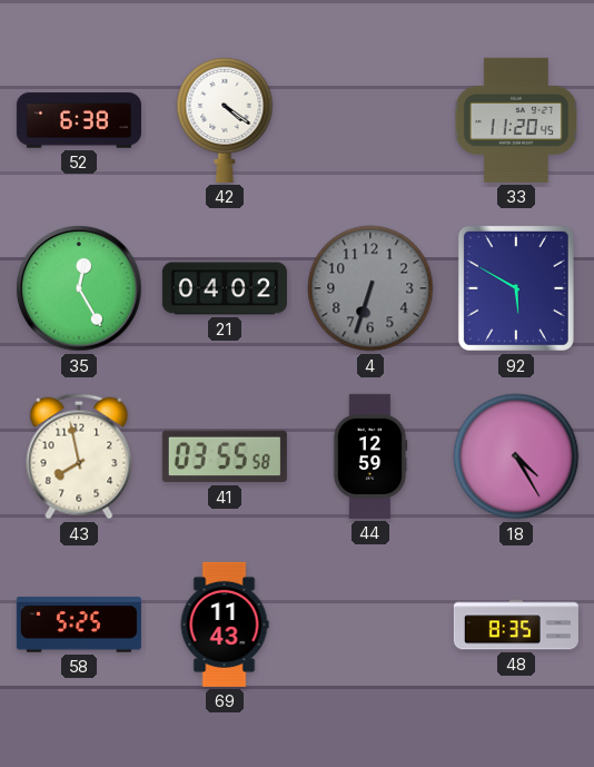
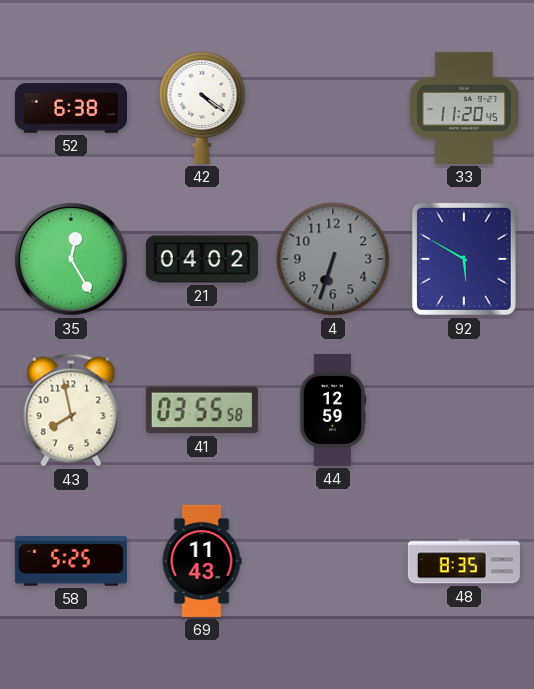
18: 4:25 -> none
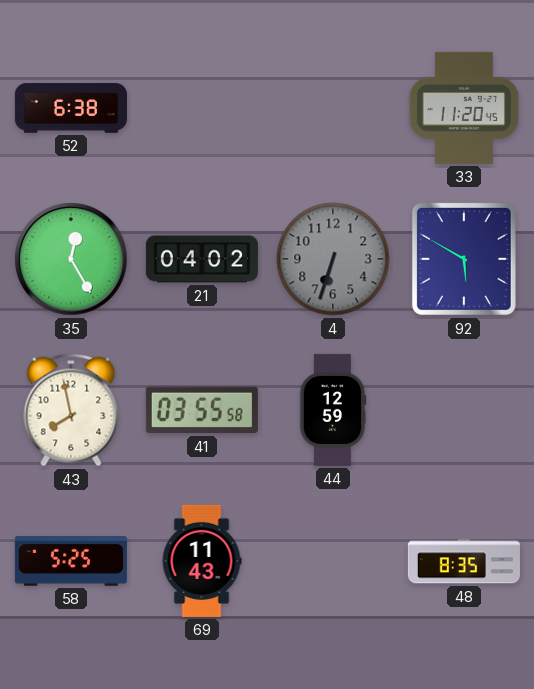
42: 4:21 -> none
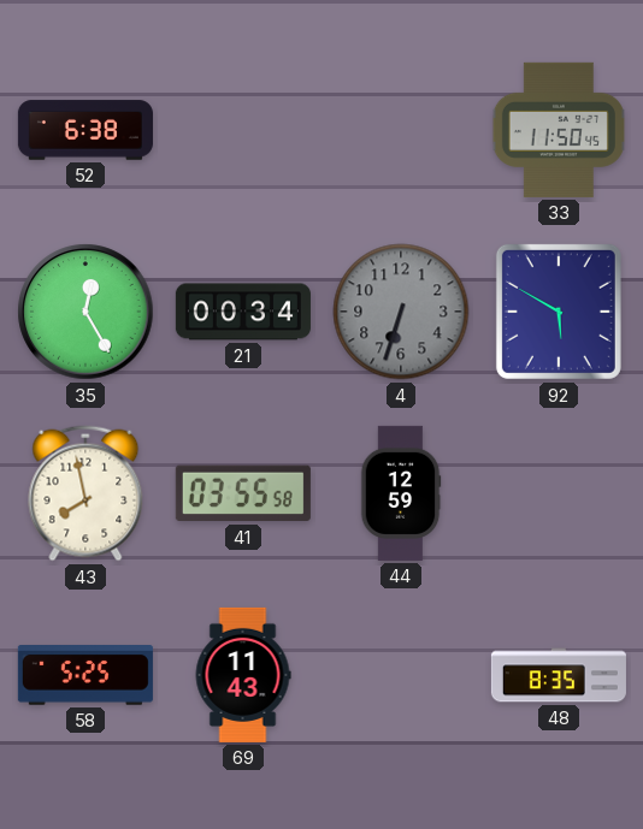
33: 11:20 -> 11:50
21: 04:02 -> 00:34
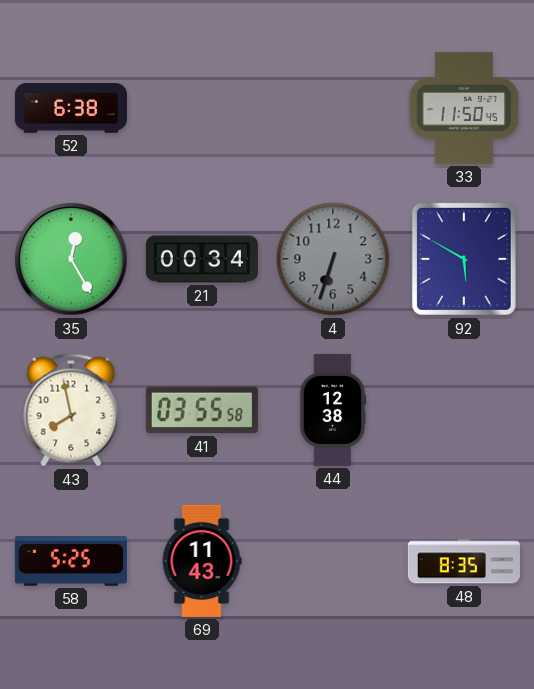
44: 12:59 -> 12:38
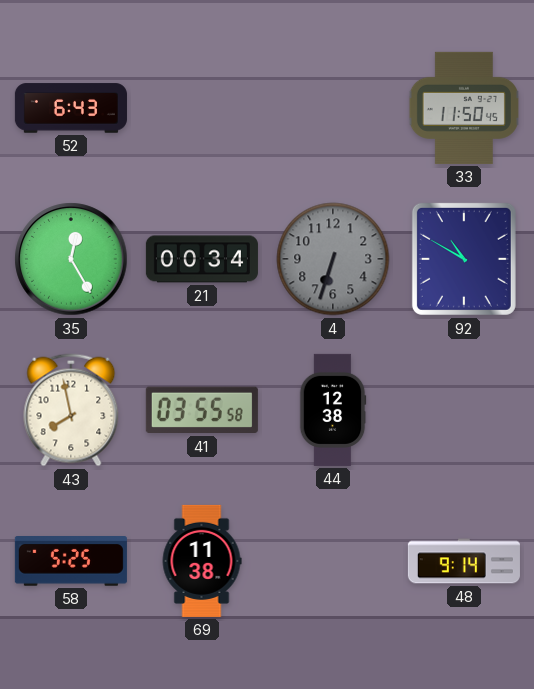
52: 6:38 -> 6:43
92: 5:50 -> 10:50
69: 11:43 -> 11:38
48: 8:35 -> 9:14
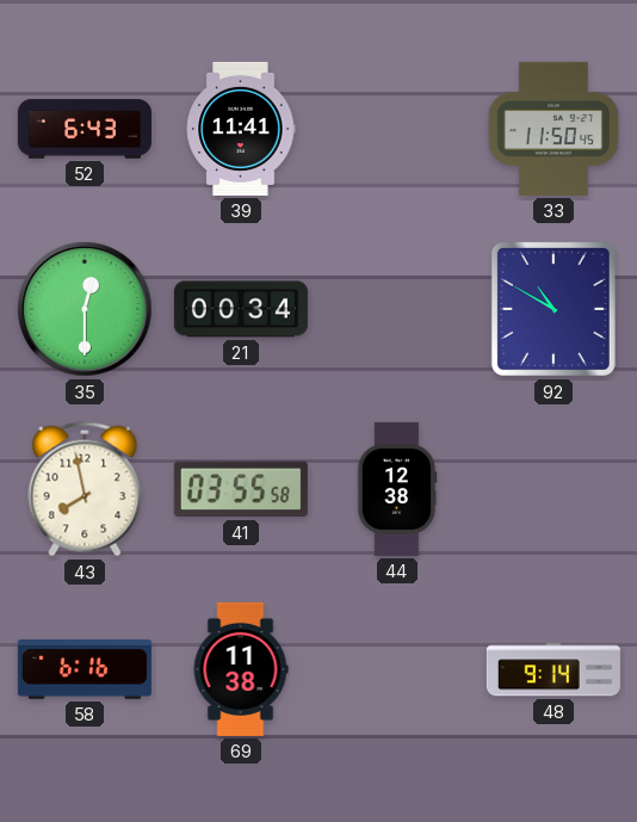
39: none -> 11:41
35: 12:25 -> 12:30
4: 6:33 -> none
58: 5:25 -> 6:16
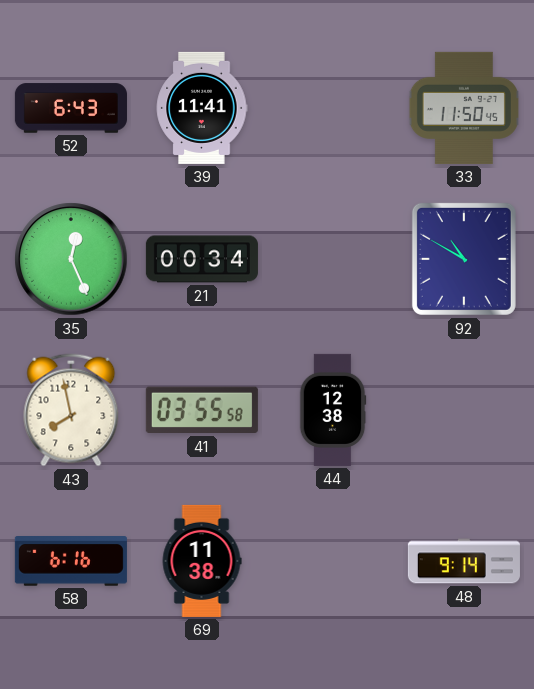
35: 12:30 -> 12:26
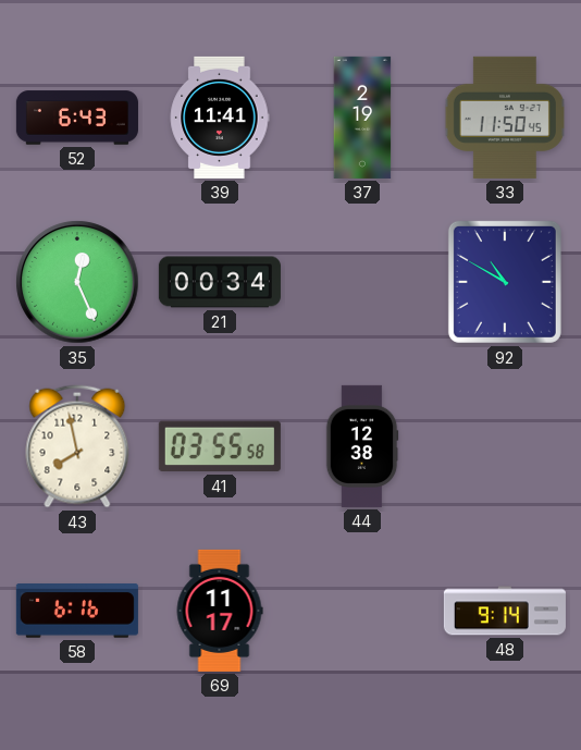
37: none -> 2:19
69: 11:38 -> 11:17
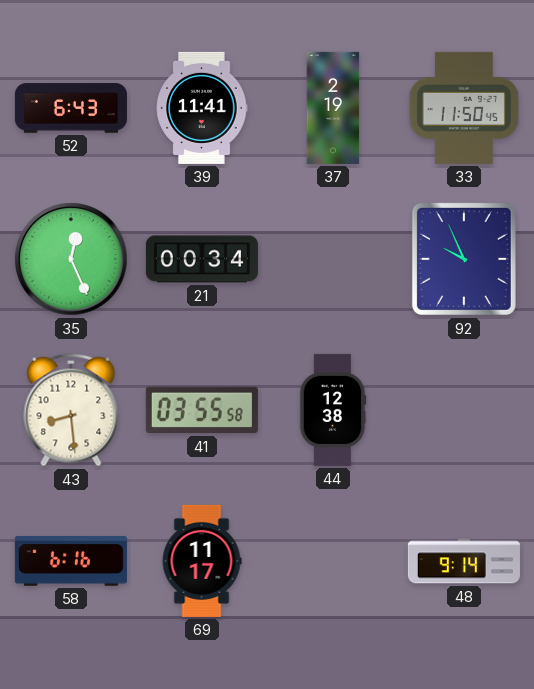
92: 10:50 -> 9:56
43: 7:58 -> 8:29
